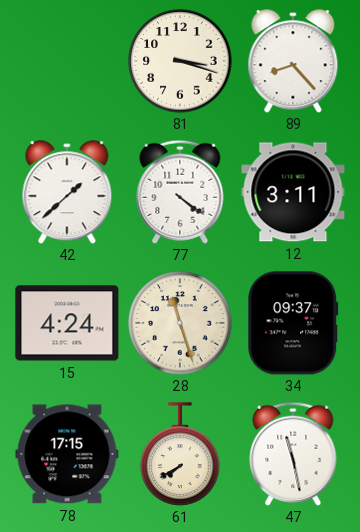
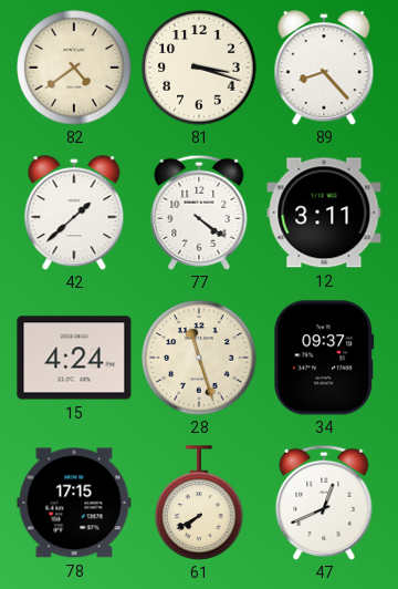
82: none -> 4:39
47: 11:28 -> 12:41
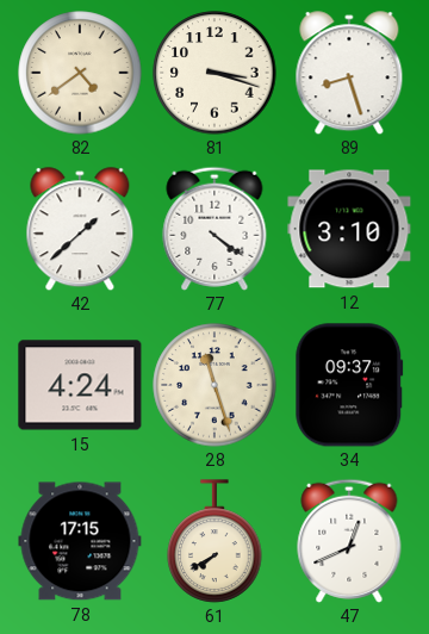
89: 8:23 -> 8:27
12: 3:11 -> 3:10
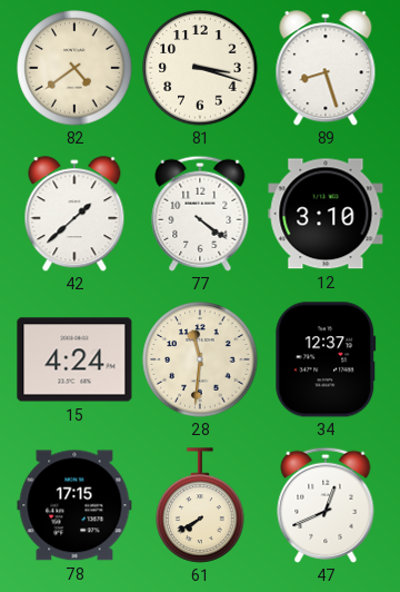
28: 11:27 -> 11:31
34: 09:37 -> 12:37
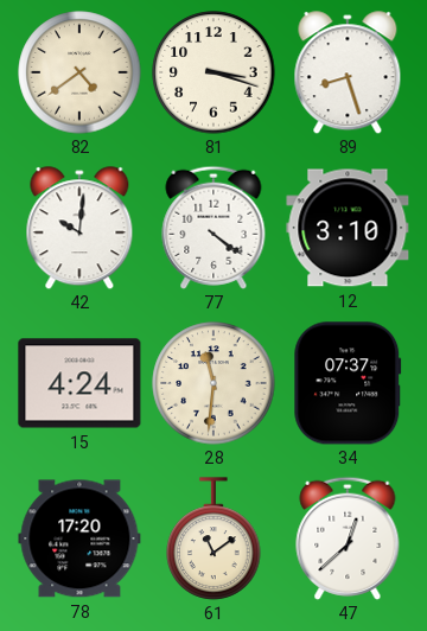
42: 1:38 -> 10:01
34: 12:37 -> 07:37
78: 17:15 -> 17:20
61: 7:40 -> 11:09
47: 12:41 -> 12:38
